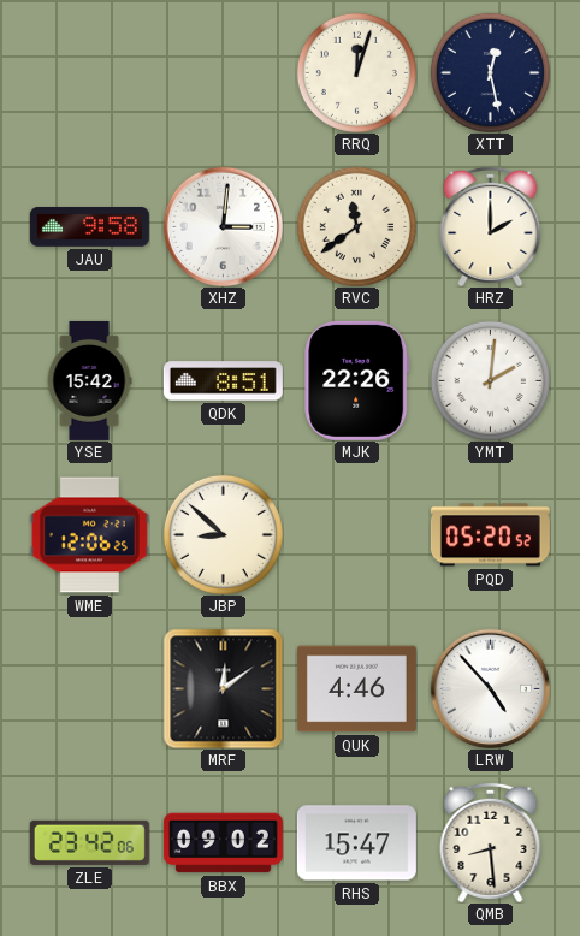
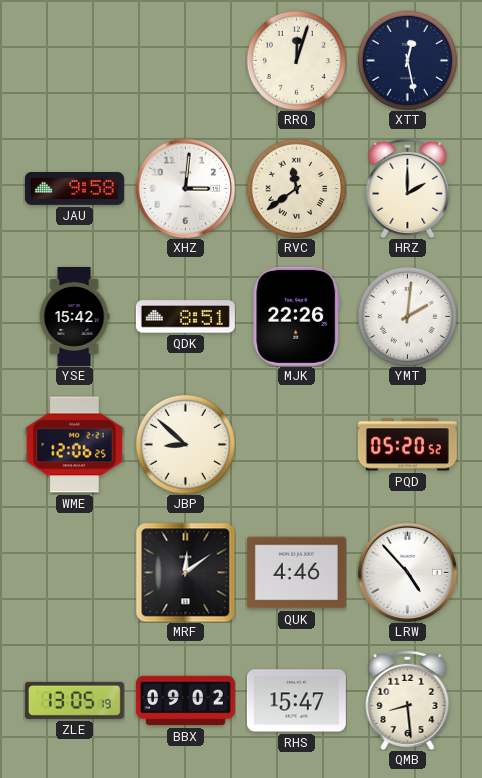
ZLE: 23:42 -> 13:05
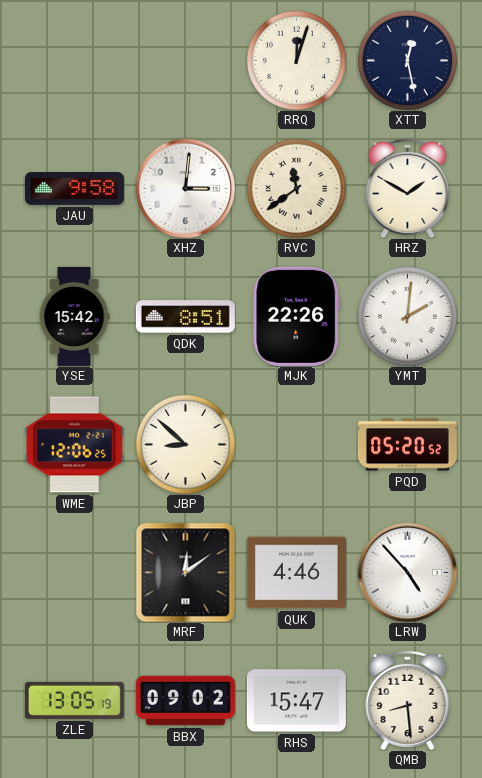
HRZ: 2:00 -> 1:50
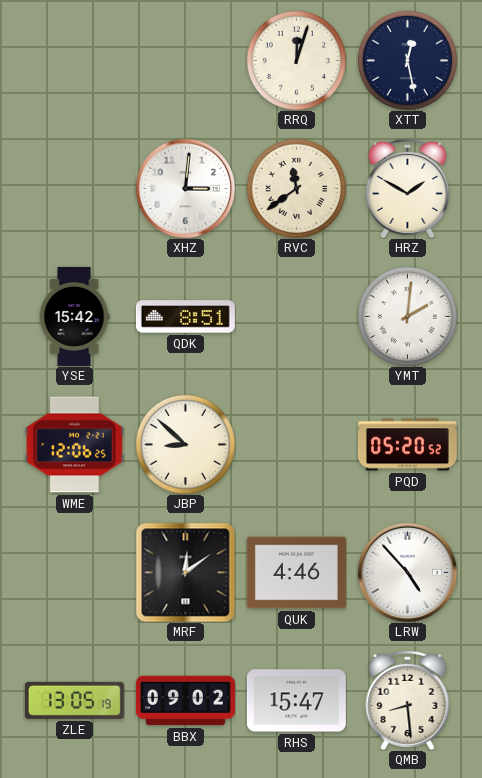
JAU: 9:58 -> none
MJK: 22:26 -> none
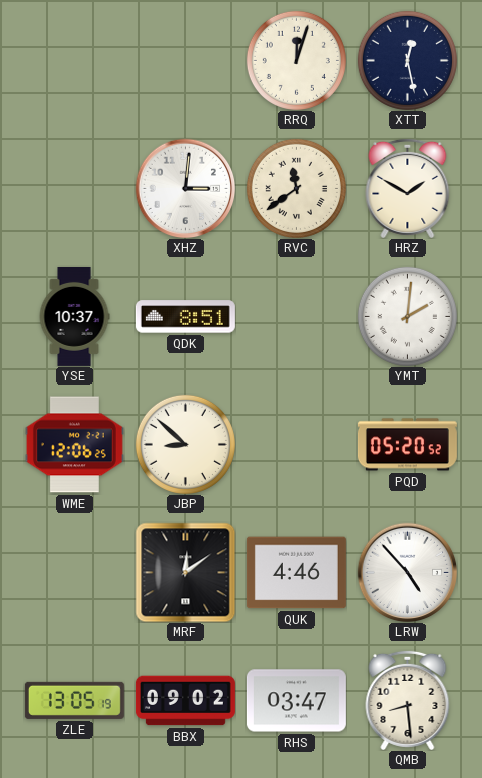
YSE: 15:42 -> 10:37
RHS: 15:47 -> 03:47
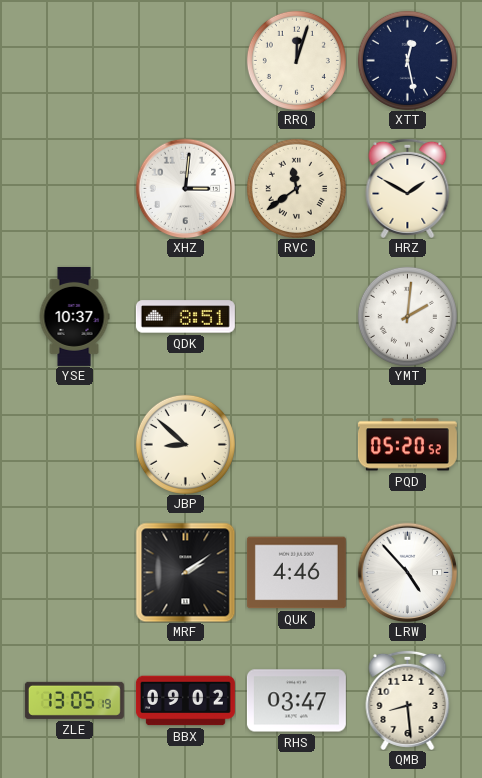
WME: 12:06 -> none
MRF: 12:09 -> 2:09
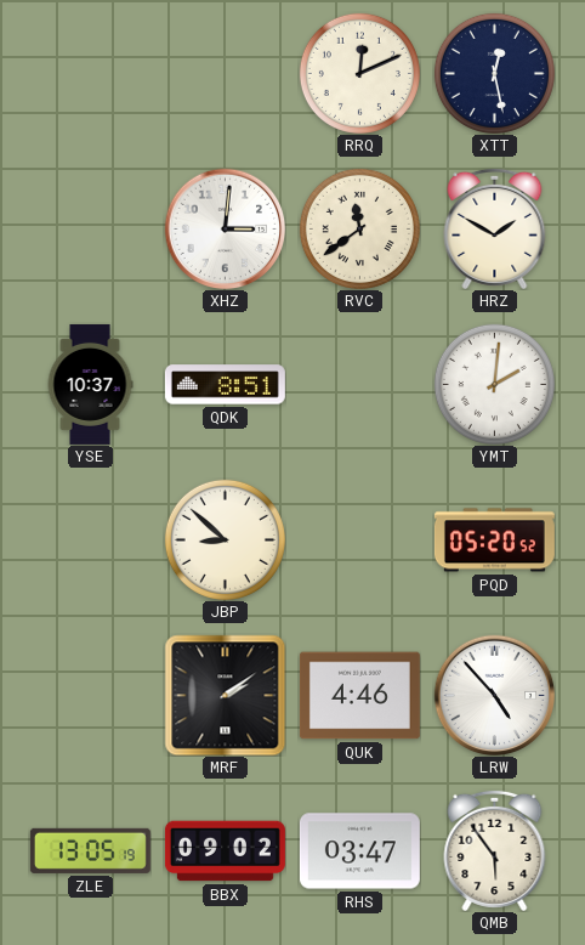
RRQ: 12:03 -> 12:11
QMB: 8:29 -> 5:54
